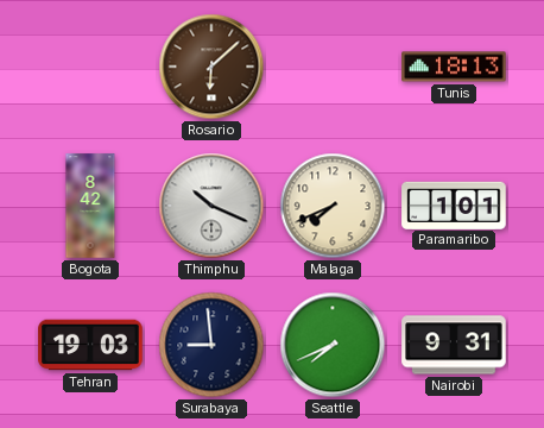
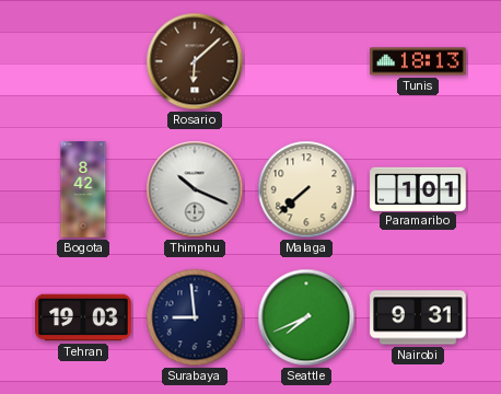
Malaga: 7:41 -> 7:38
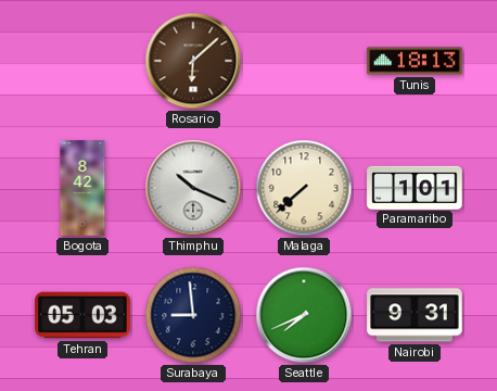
Tehran: 19:03 -> 05:03
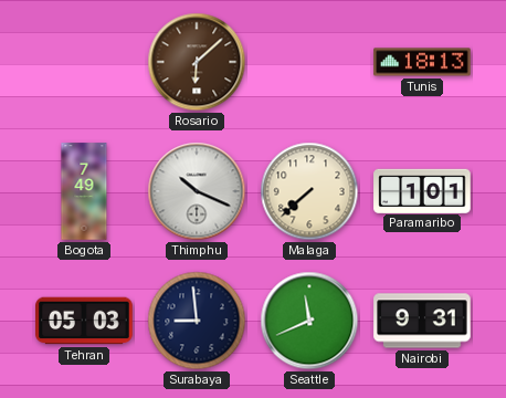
Bogota: 8:42 -> 7:49
Seattle: 7:41 -> 11:41
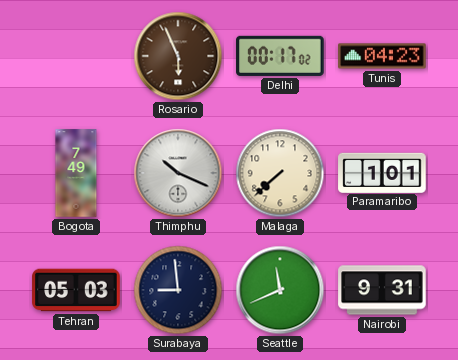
Rosario: 6:08 -> 5:56
Delhi: none -> 00:17
Tunis: 18:13 -> 04:23
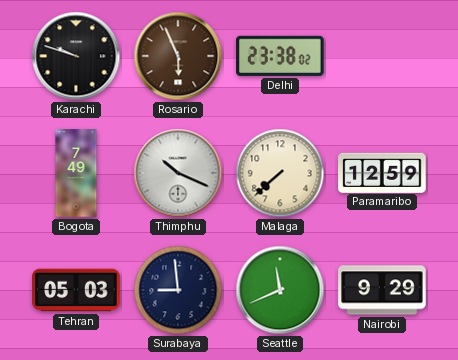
Karachi: none -> 9:48
Delhi: 00:17 -> 23:38
Tunis: 04:23 -> none
Paramaribo: 1:01 -> 12:59
Nairobi: 9:31 -> 9:29
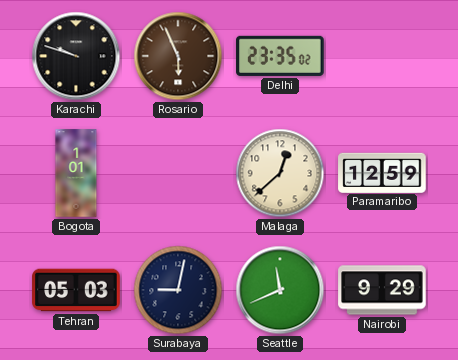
Delhi: 23:38 -> 23:35
Bogota: 7:49 -> 1:01
Thimphu: 10:19 -> none
Malaga: 7:38 -> 12:38
Surabaya: 8:59 -> 9:02
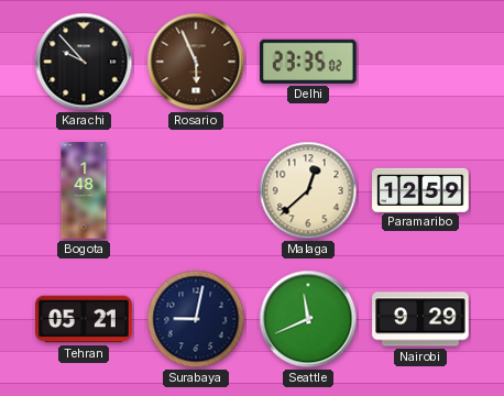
Karachi: 9:48 -> 9:53
Bogota: 1:01 -> 1:48
Tehran: 05:03 -> 05:21
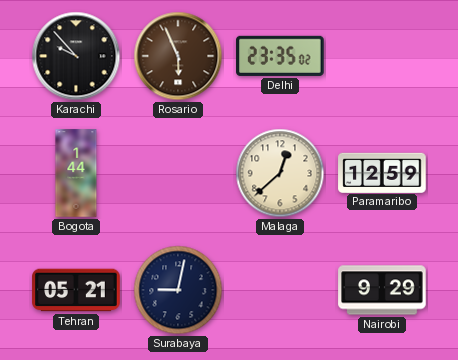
Bogota: 1:48 -> 1:44
Seattle: 11:41 -> none
